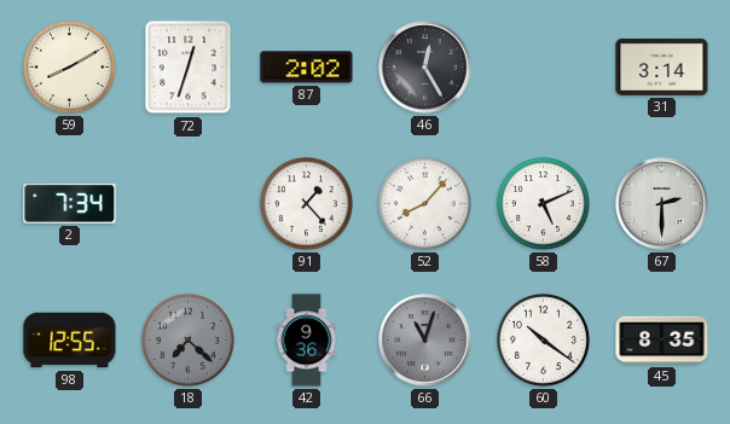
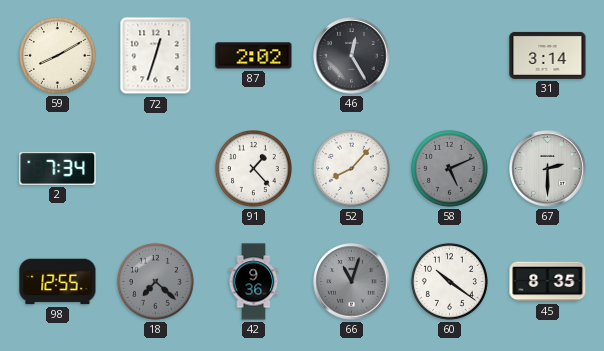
58 dial: white -> grey
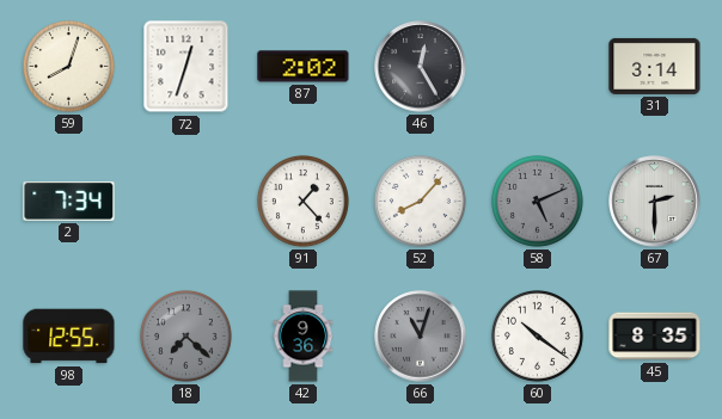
59: 8:10 -> 8:03
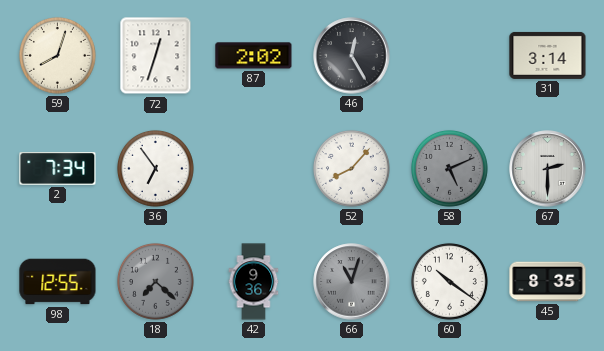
36: none -> 6:54
91: 1:23 -> none
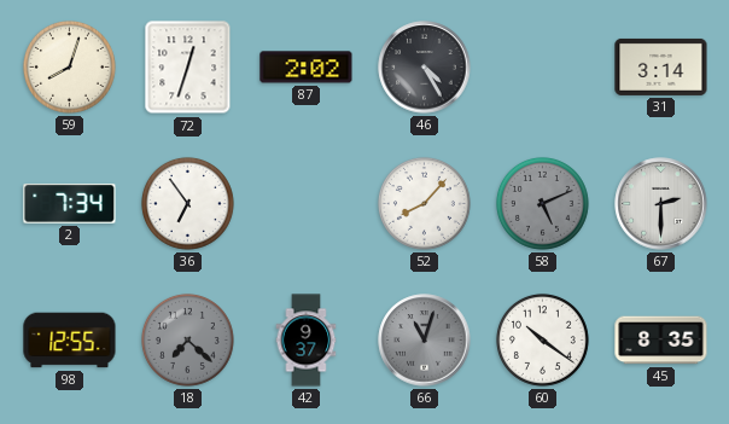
46: 12:25 -> 4:25
42: 9:36 -> 9:37
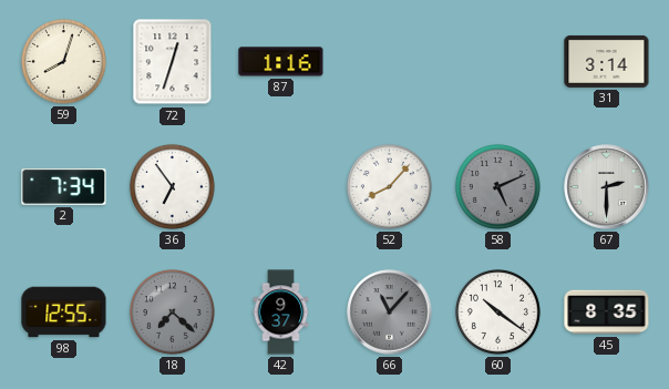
87: 2:02 -> 1:16
46: 4:25 -> none
66: 11:03 -> 11:07
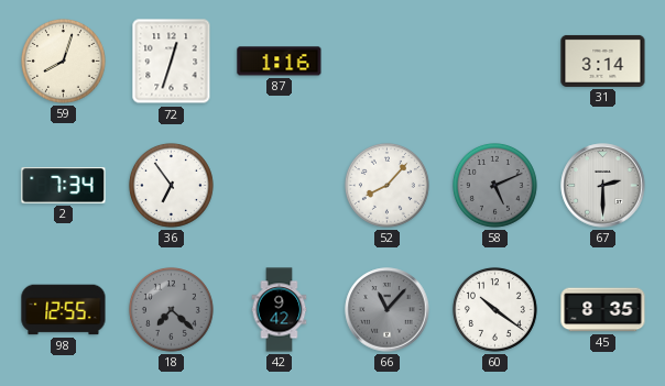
42: 9:37 -> 9:42
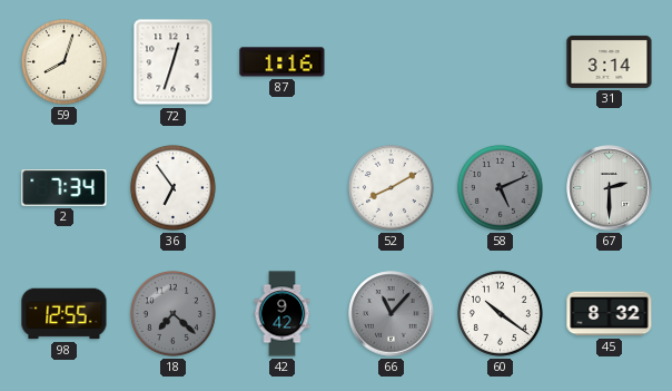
52: 8:07 -> 8:10
45: 8:35 -> 8:32
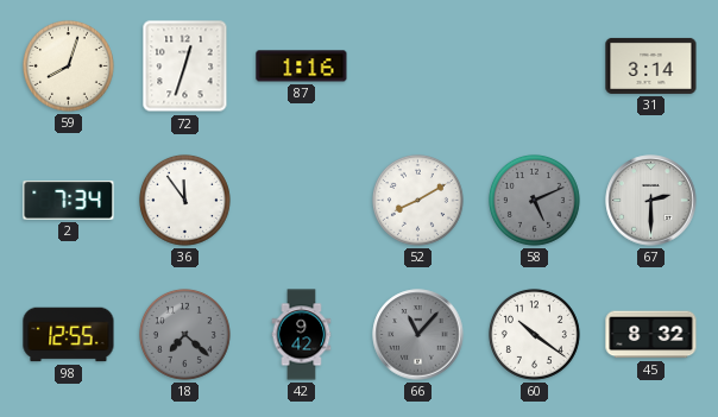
36: 6:54 -> 11:54
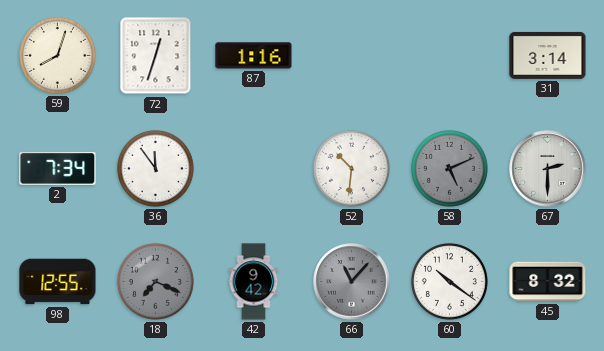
52: 8:10 -> 10:31
18: 7:22 -> 7:19
